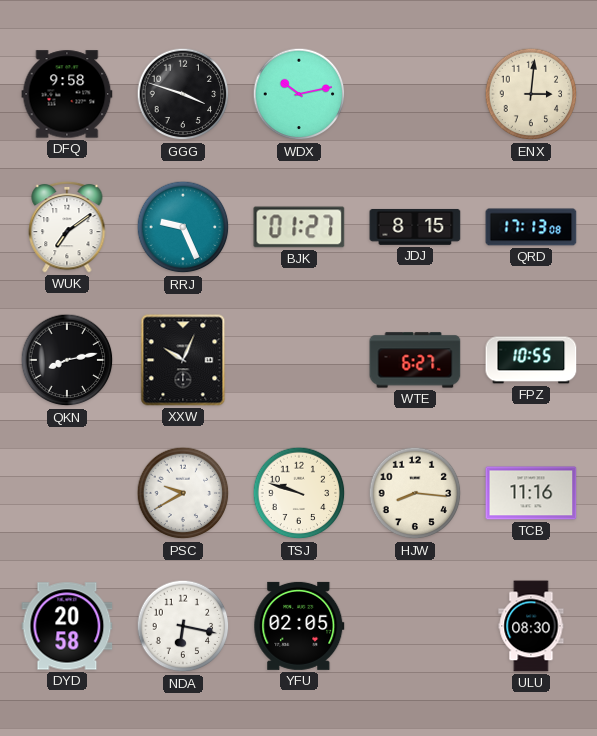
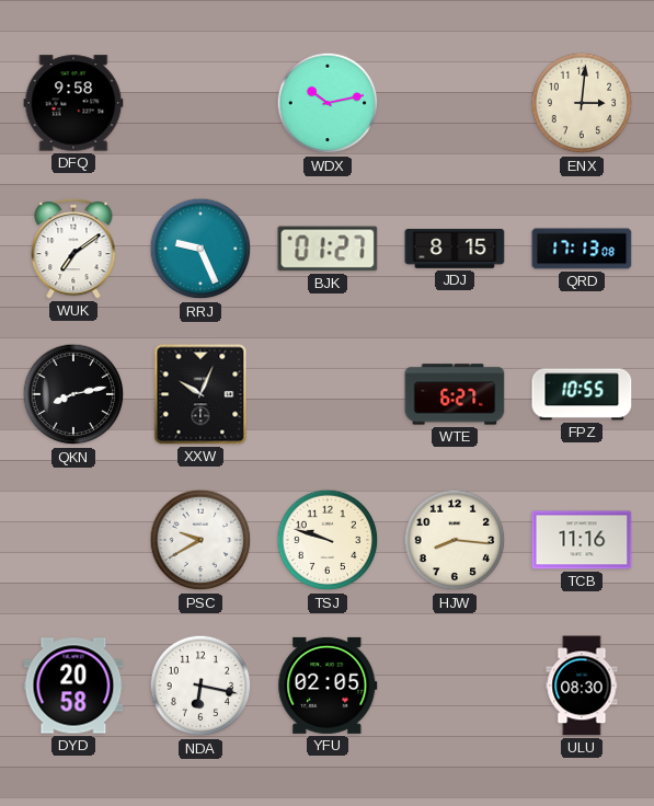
GGG: 3:48 -> none
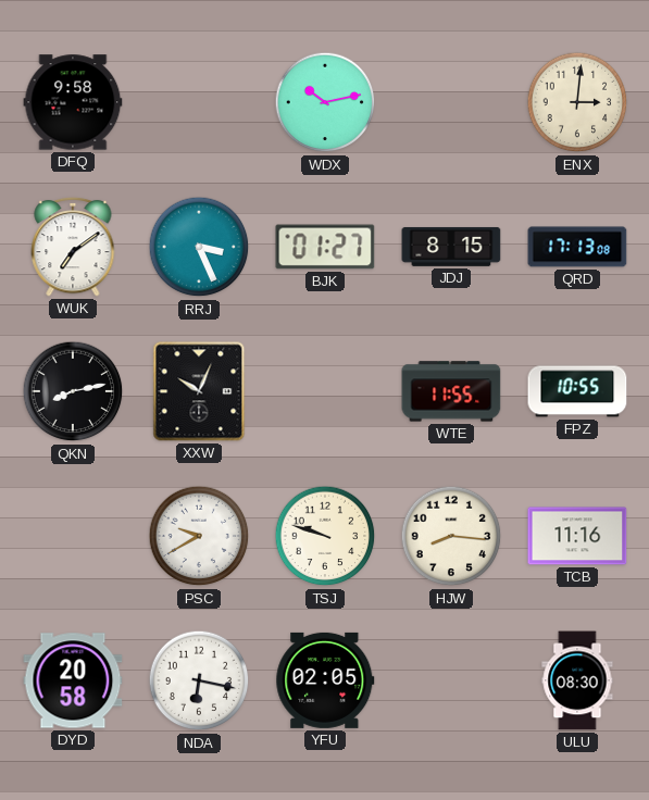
RRJ: 9:26 -> 3:26
WTE: 6:27 -> 11:55
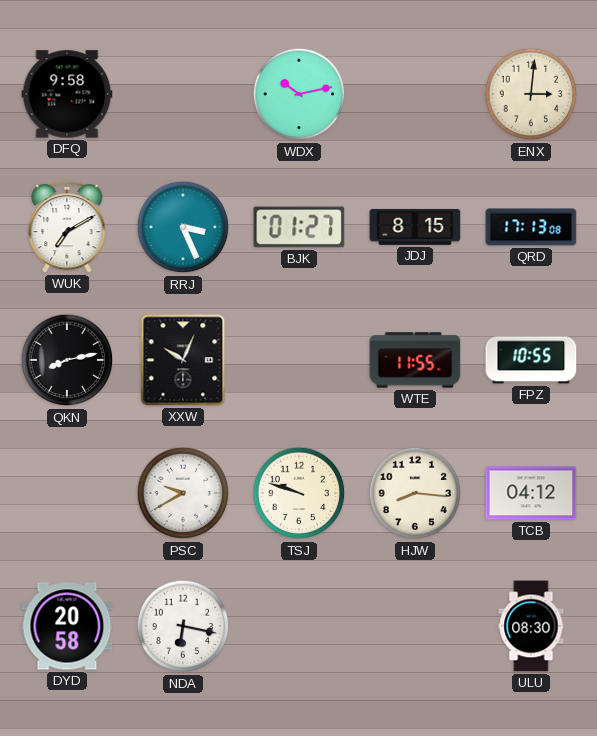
WUK: 7:09 -> 7:10
TCB: 11:16 -> 04:12
YFU: 02:05 -> none
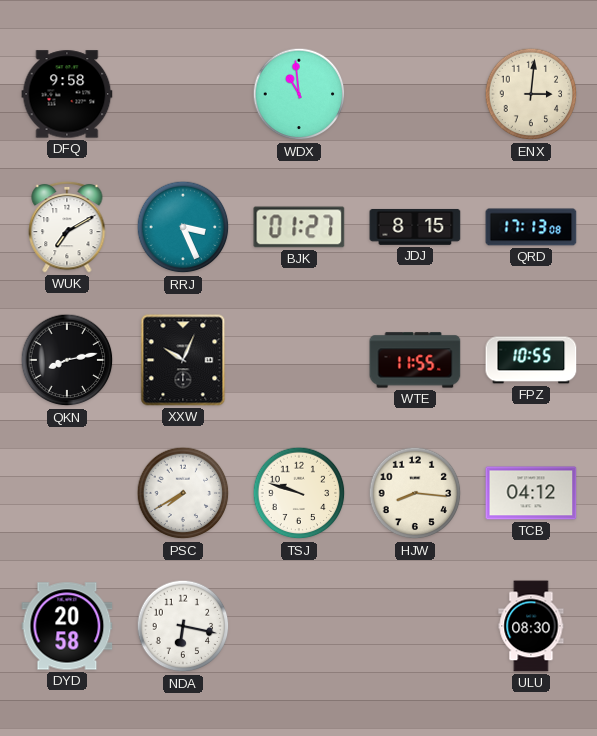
WDX: 10:13 -> 10:59
PSC: 9:40 -> 7:40
